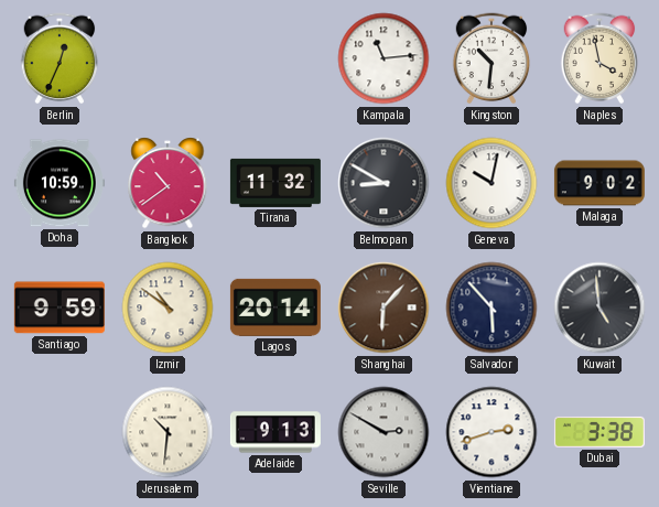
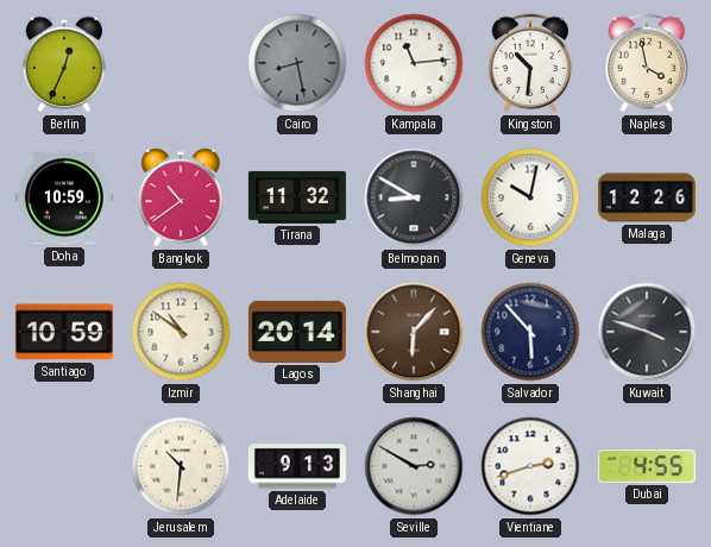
Cairo: none -> 8:28
Malaga: 9:02 -> 12:26
Santiago: 9:59 -> 10:59
Kuwait: 4:59 -> 3:48
Dubai: 3:38 -> 4:55
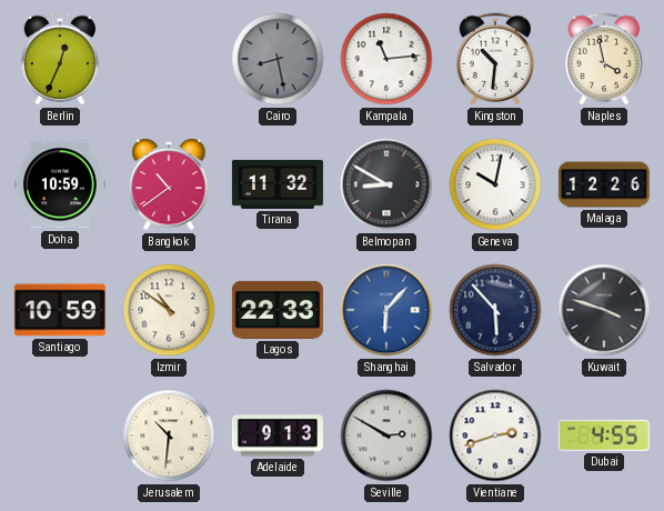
Lagos: 20:14 -> 22:33
Shanghai dial: brown -> blue
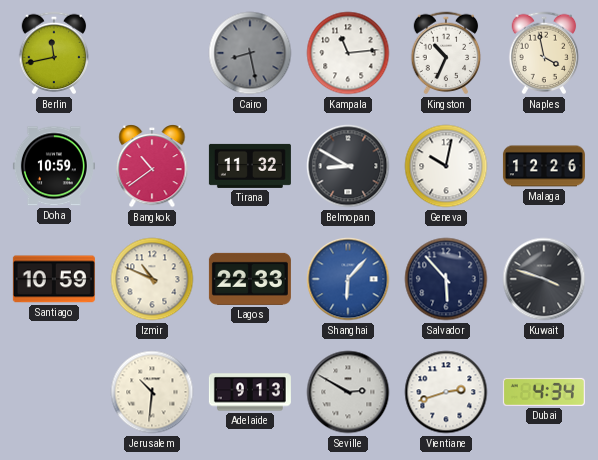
Berlin: 12:34 -> 11:43
Kingston: 10:31 -> 10:34
Izmir: 10:51 -> 10:49
Dubai: 4:55 -> 4:34
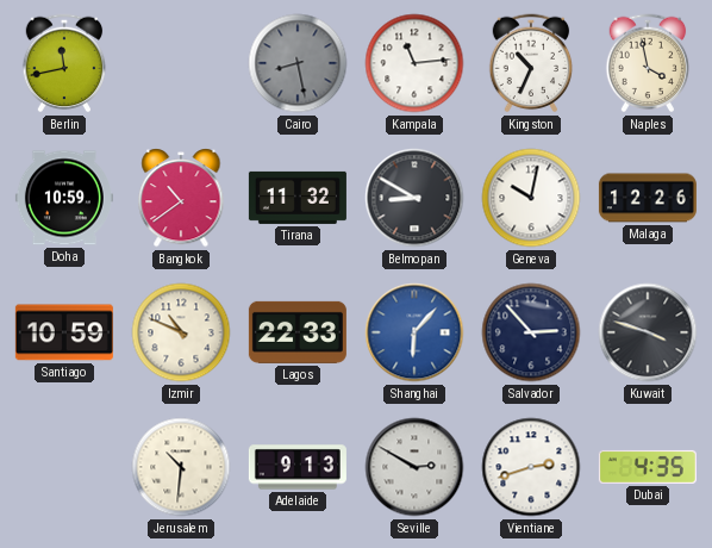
Salvador: 5:53 -> 2:53
Dubai: 4:34 -> 4:35
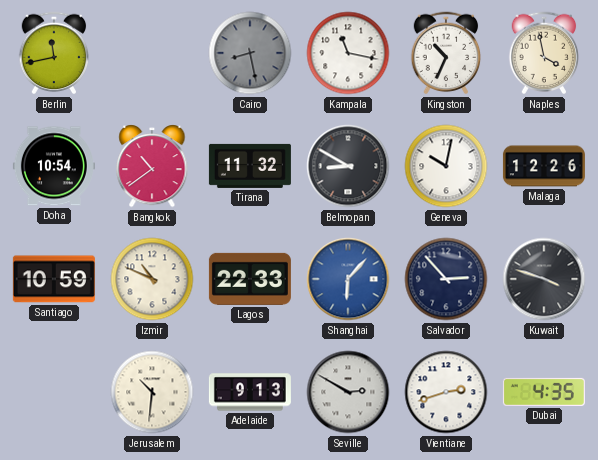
Kampala: 11:14 -> 11:17
Doha: 10:59 -> 10:54
